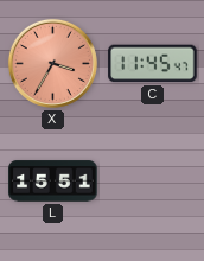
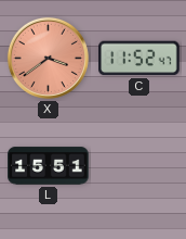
X: 3:35 -> 3:39
C: 11:45 -> 11:52
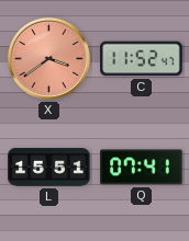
Q: none -> 07:41
